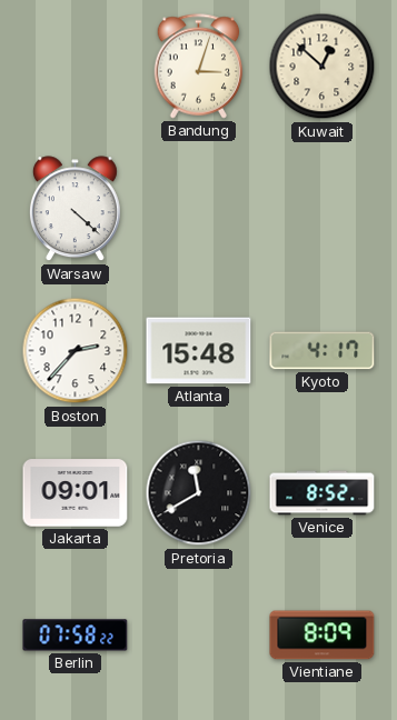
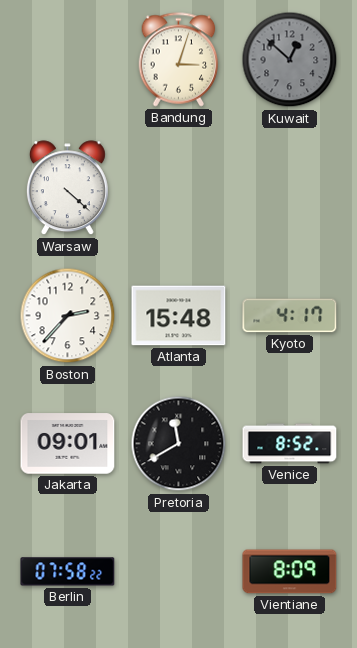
Kuwait dial: cream -> grey
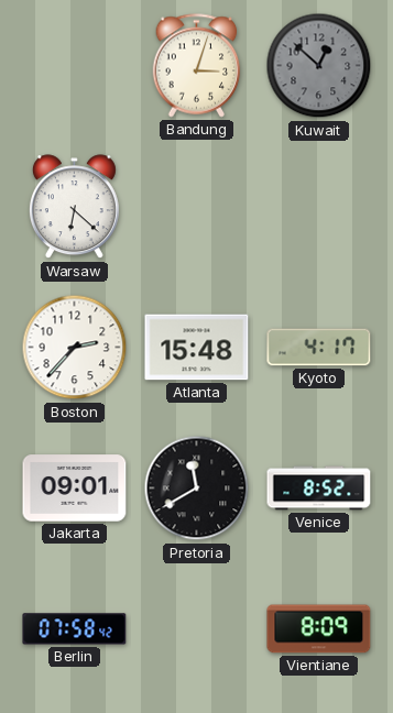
Warsaw: 4:22 -> 6:22
Berlin: 07:58:22 -> 07:58:42
